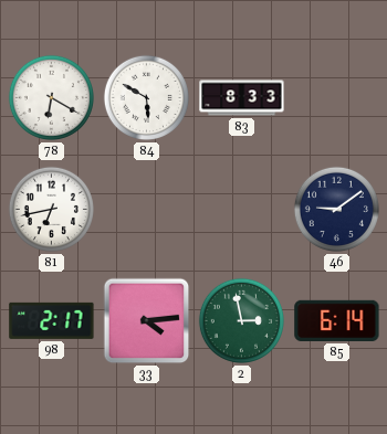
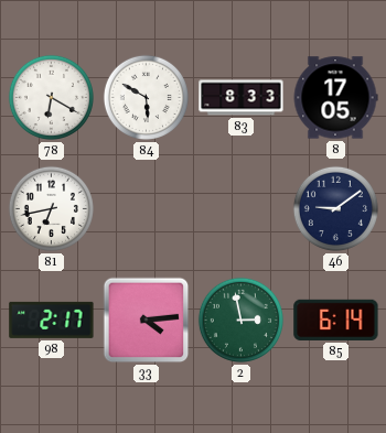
8: none -> 17:05
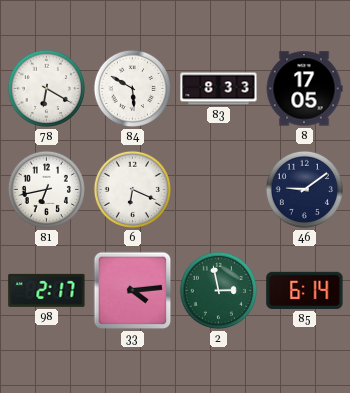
6: none -> 6:19
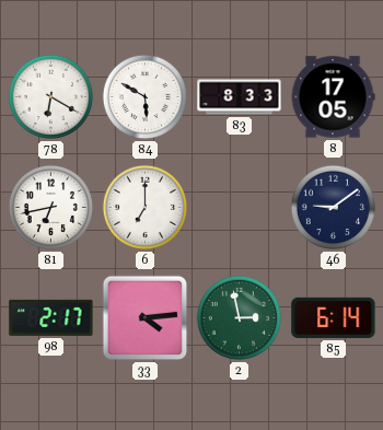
6: 6:19 -> 7:00
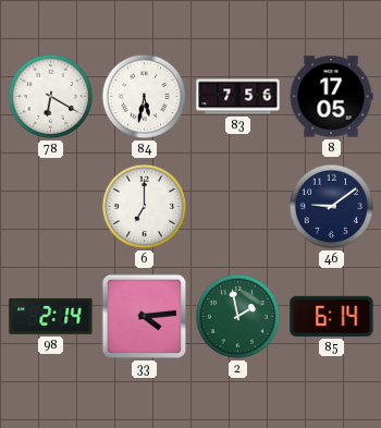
84: 5:50 -> 5:32
83: 8:33 -> 7:56
81: 6:43 -> none
98: 2:17 -> 2:14
2: 2:58 -> 1:58
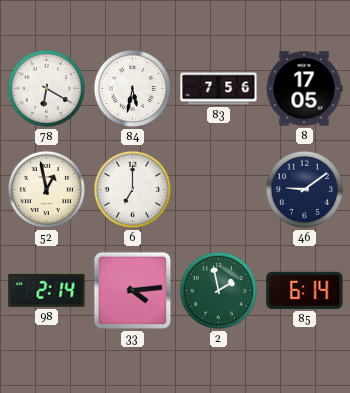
52: none -> 12:58
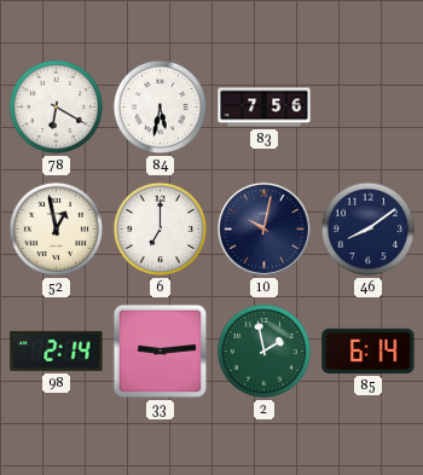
8: 17:05 -> none
10: none -> 10:02
46: 9:09 -> 8:09
33: 4:14 -> 9:14
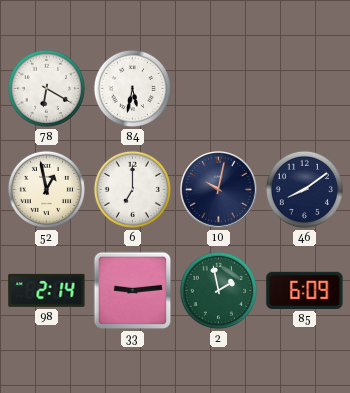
83: 7:56 -> none
85: 6:14 -> 6:09
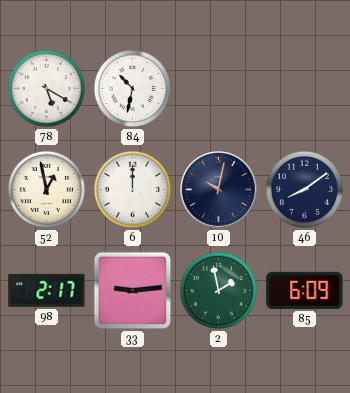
78: 6:20 -> 5:20
84: 5:32 -> 10:32
6: 7:00 -> 12:00
98: 2:14 -> 2:17
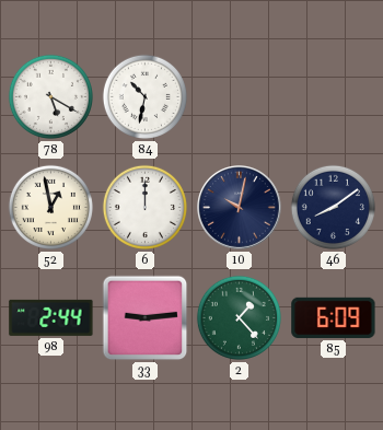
98: 2:17 -> 2:44
2: 1:58 -> 1:23
